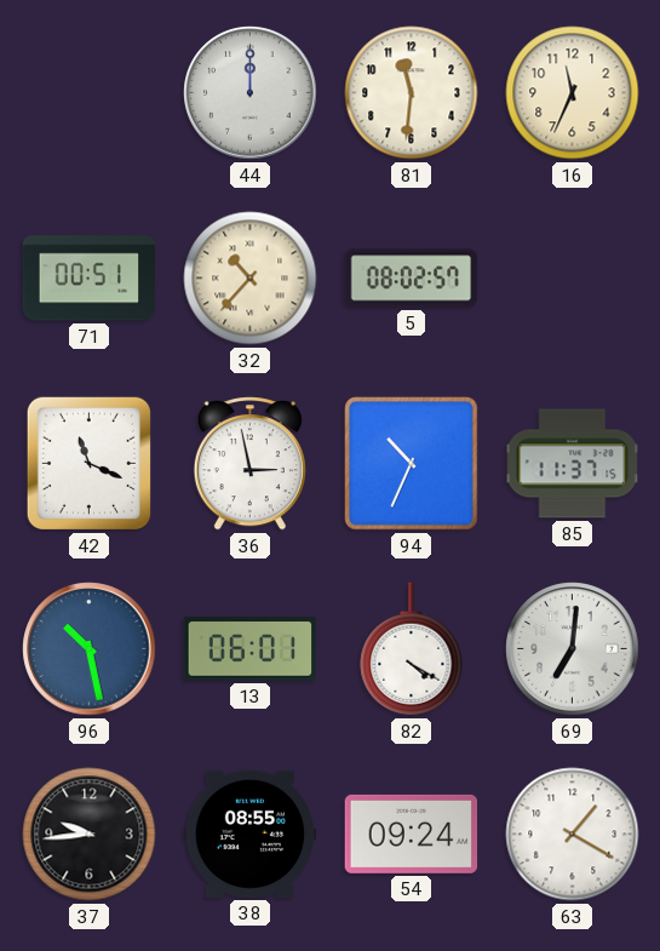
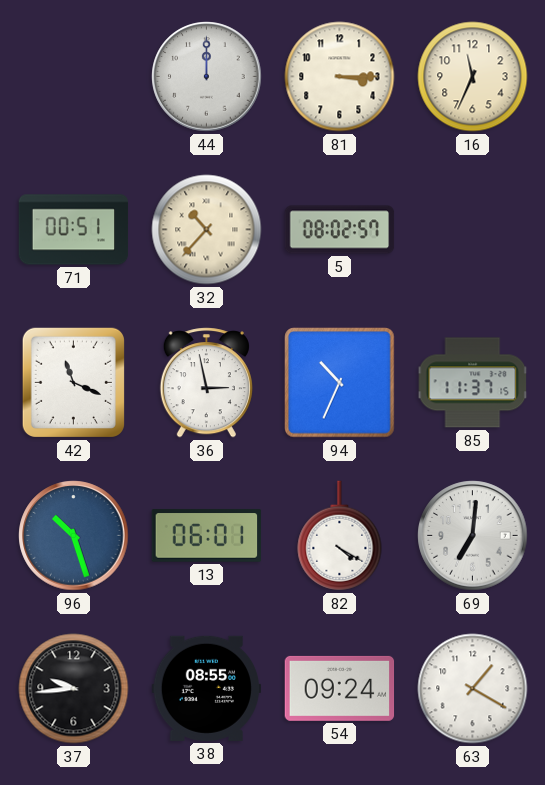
81: 11:31 -> 3:15
96: 10:28 -> 10:27
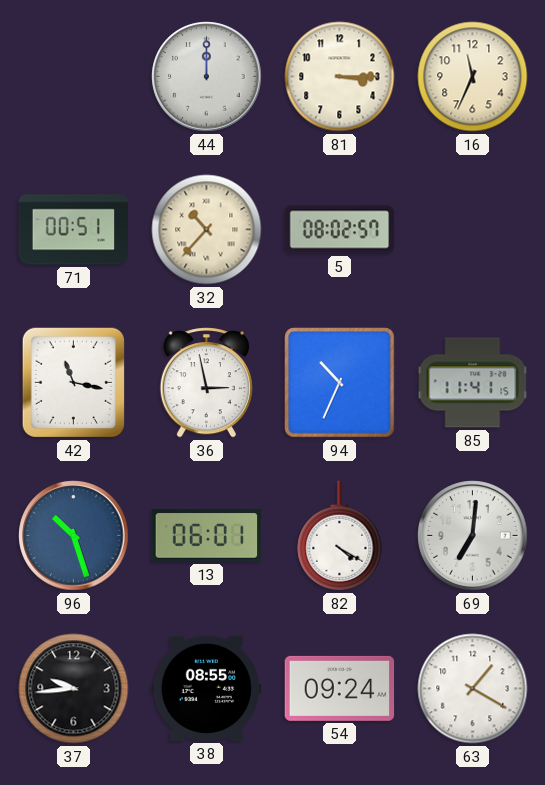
42: 11:19 -> 11:17
85: 11:37 -> 11:41
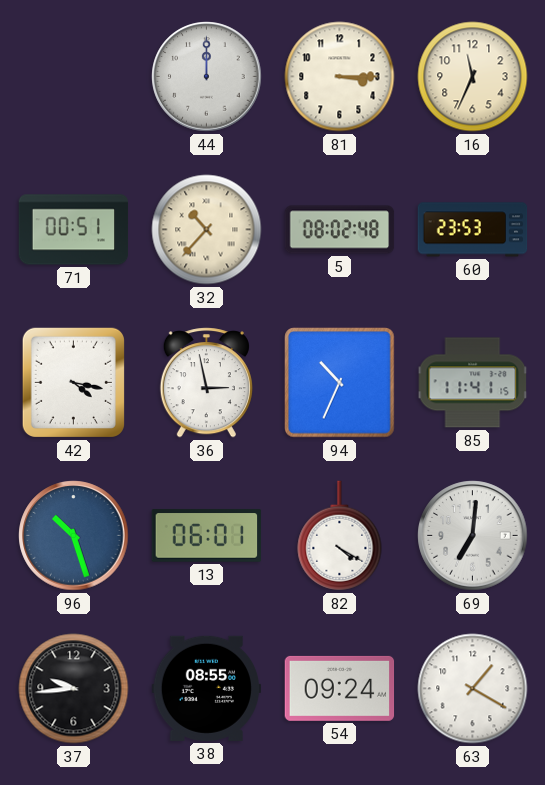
5: 08:02:57 -> 08:02:48
60: none -> 23:53
42: 11:17 -> 4:17
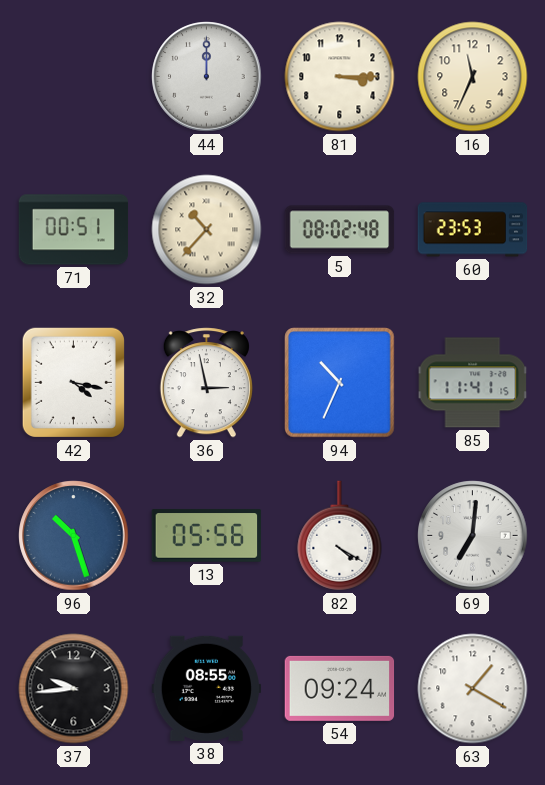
13: 06:01 -> 05:56
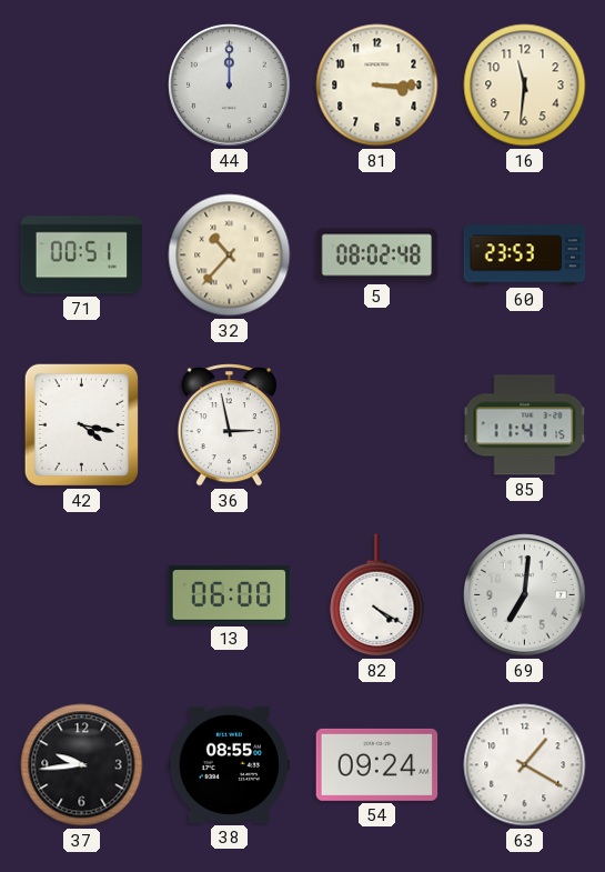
16: 11:34 -> 11:31
94: 10:34 -> none
96: 10:27 -> none
13: 05:56 -> 06:00
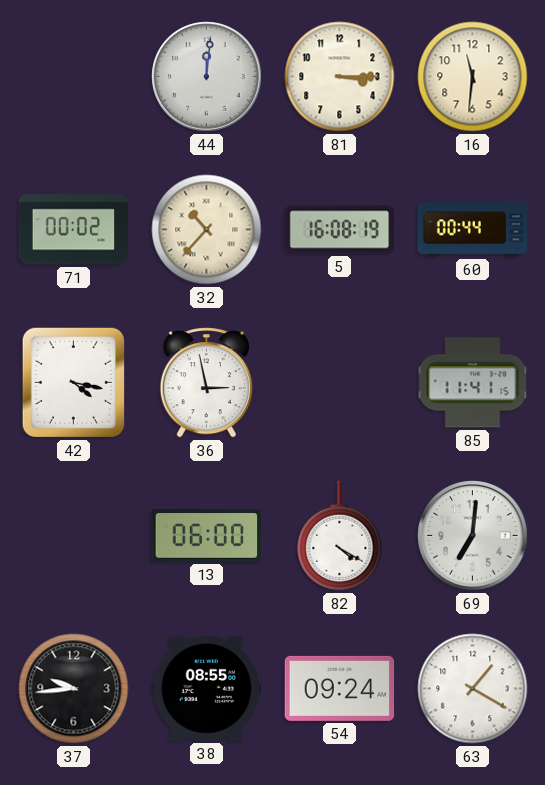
44: 12:00 -> 12:01
71: 00:51 -> 00:02
5: 08:02 -> 16:08
60: 23:53 -> 00:44
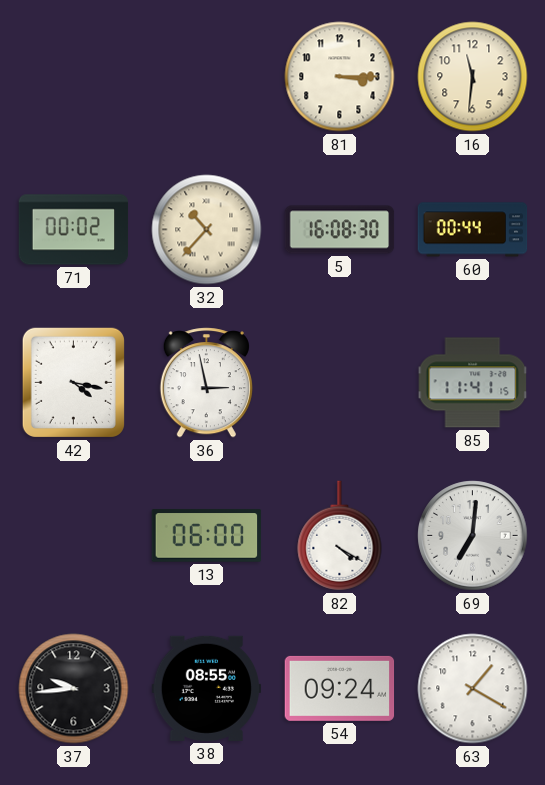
44: 12:01 -> none
5: 16:08:19 -> 16:08:30
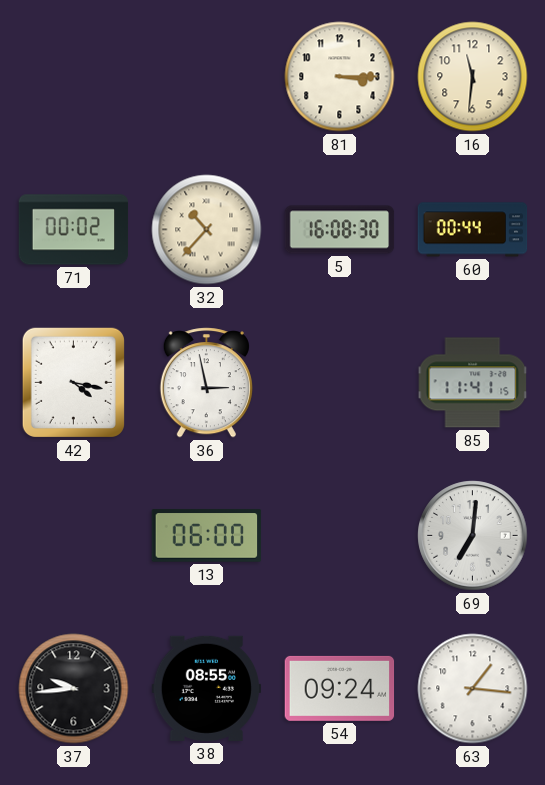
82: 4:20 -> none
63: 1:20 -> 1:16
